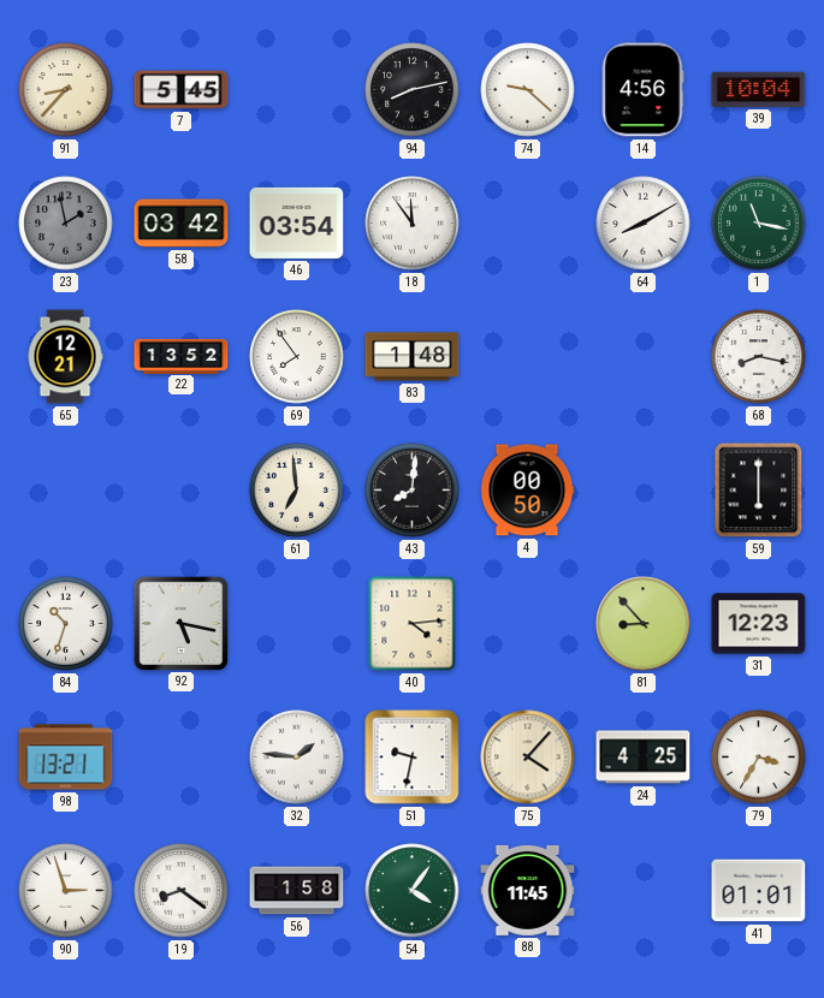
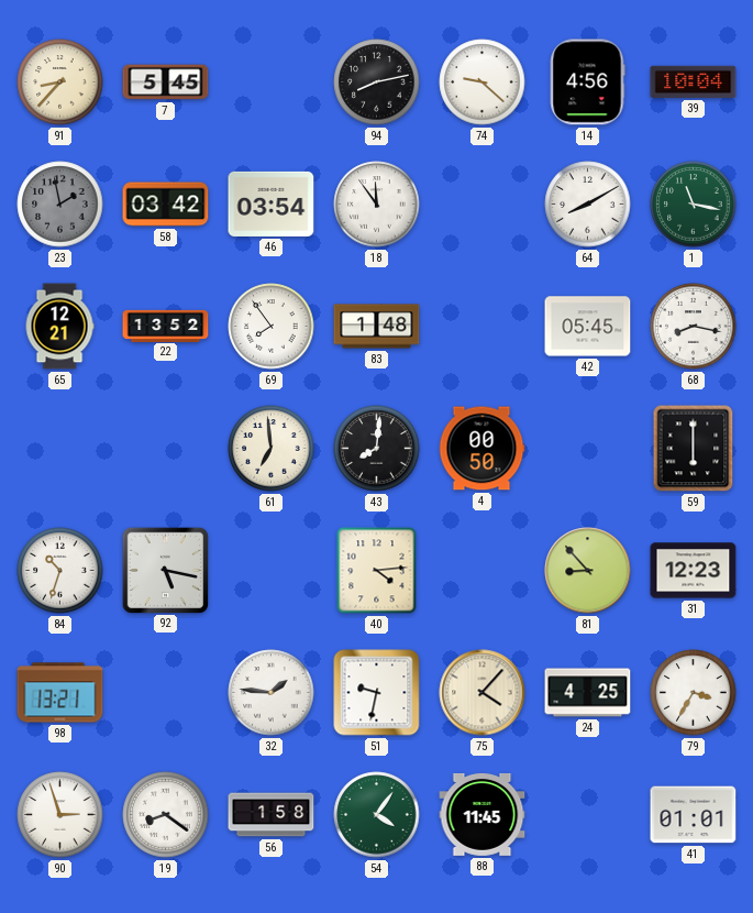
42: none -> 05:45
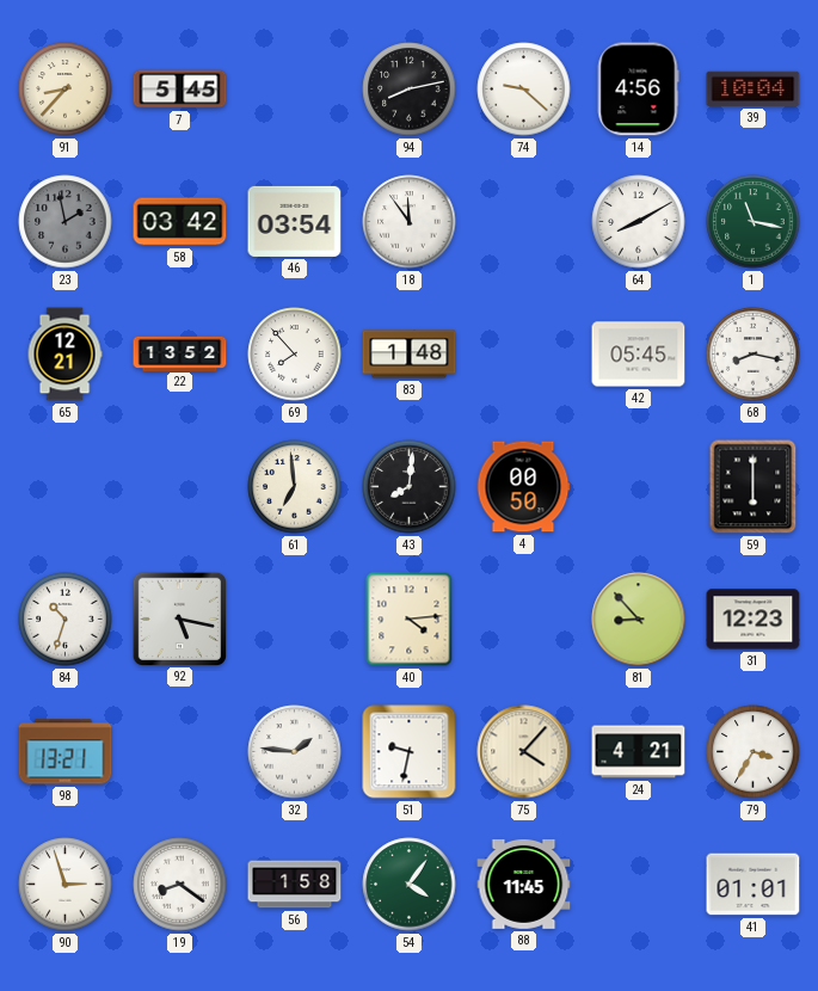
69: 7:54 -> 7:53
24: 4:25 -> 4:21
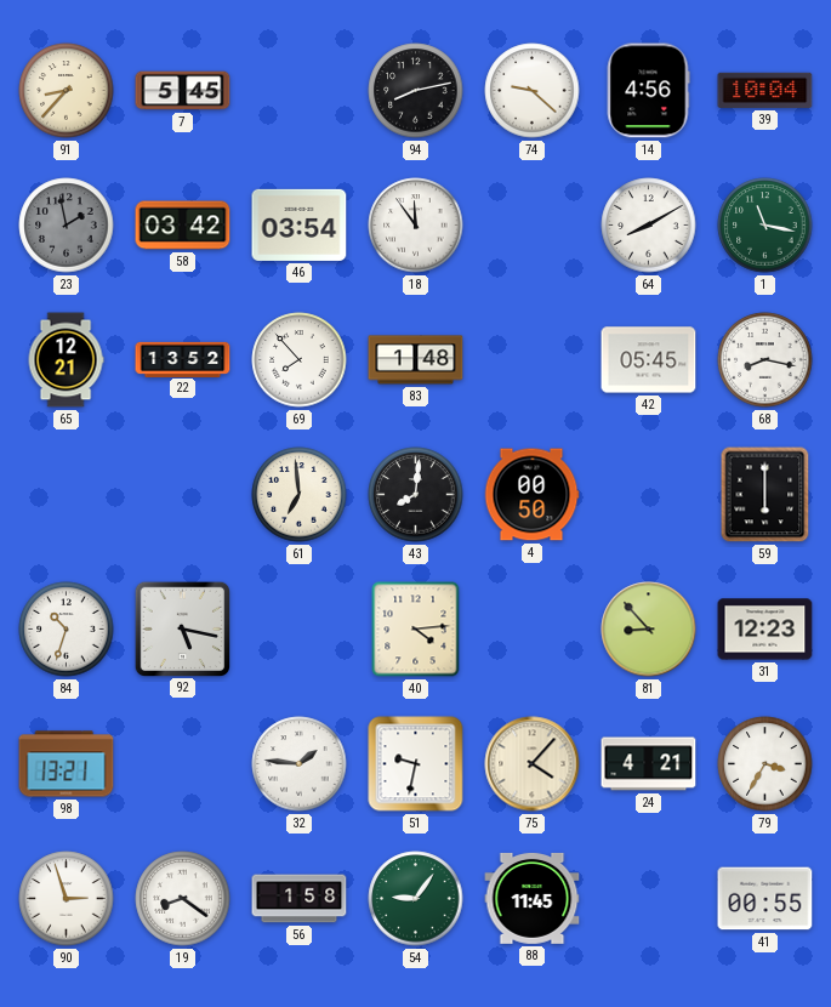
54: 4:06 -> 9:06
41: 01:01 -> 00:55
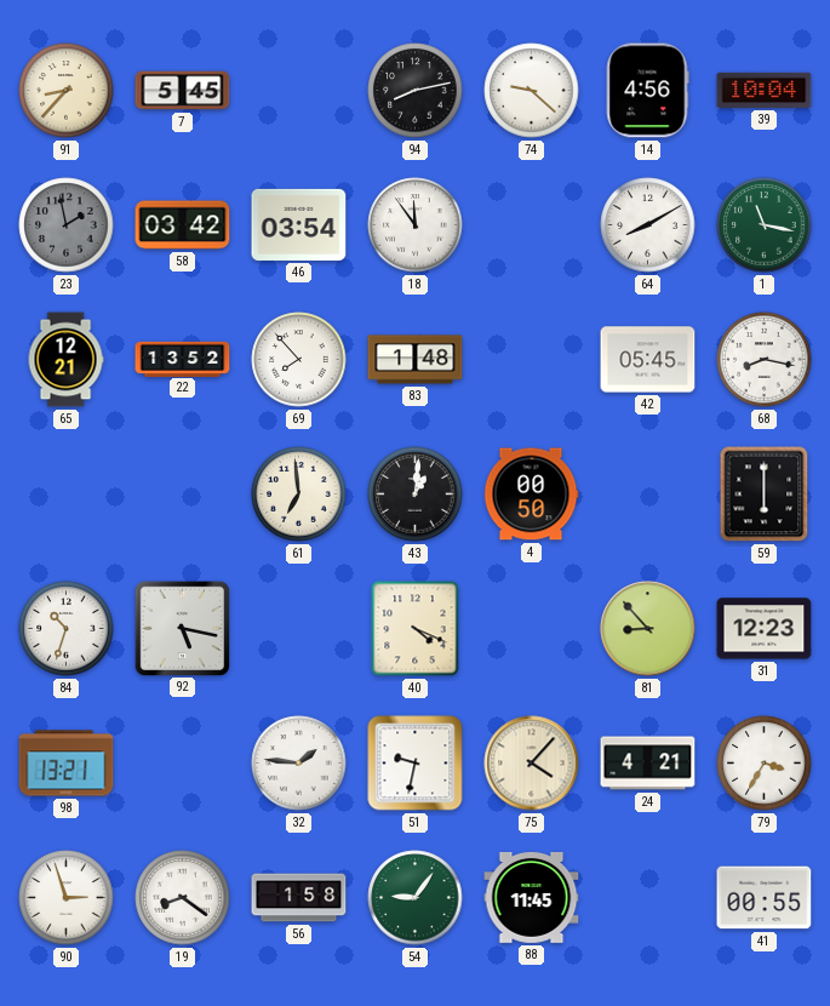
43: 8:01 -> 1:01
40: 4:14 -> 4:19
